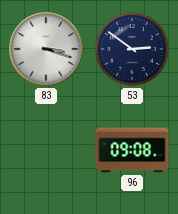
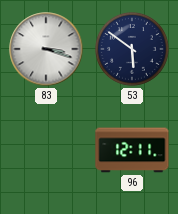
53: 2:51 -> 5:51
96: 09:08 -> 12:11
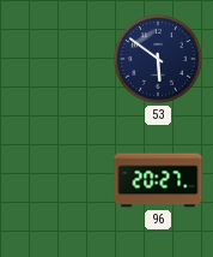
83: 3:18 -> none
96: 12:11 -> 20:27
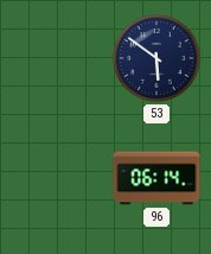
96: 20:27 -> 06:14
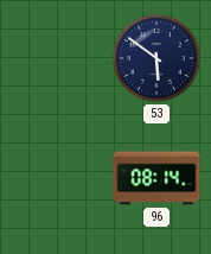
96: 06:14 -> 08:14
